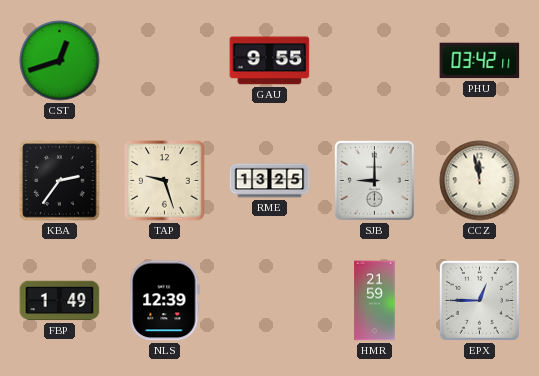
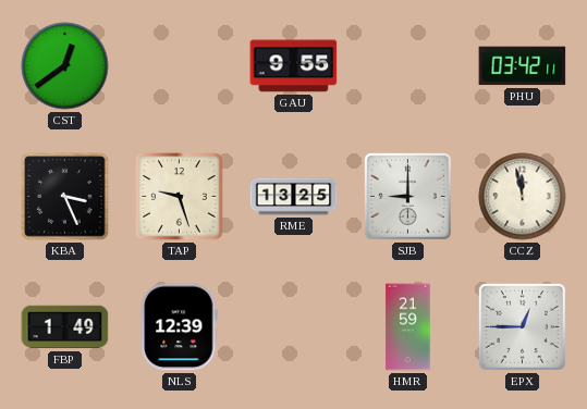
CST: 12:42 -> 12:39
KBA: 2:36 -> 3:26
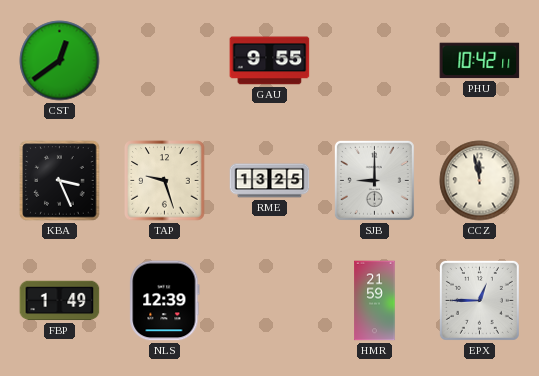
PHU: 03:42 -> 10:42
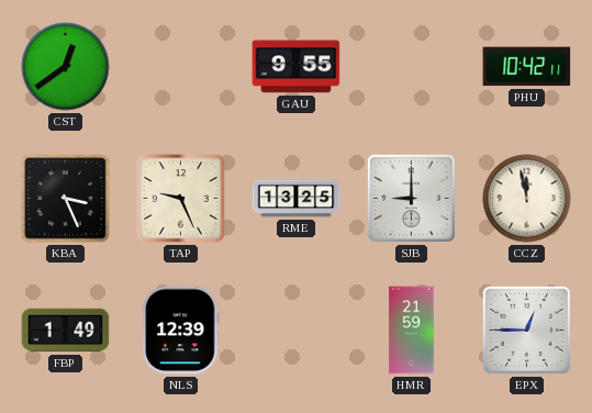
TAP: 9:27 -> 9:26
